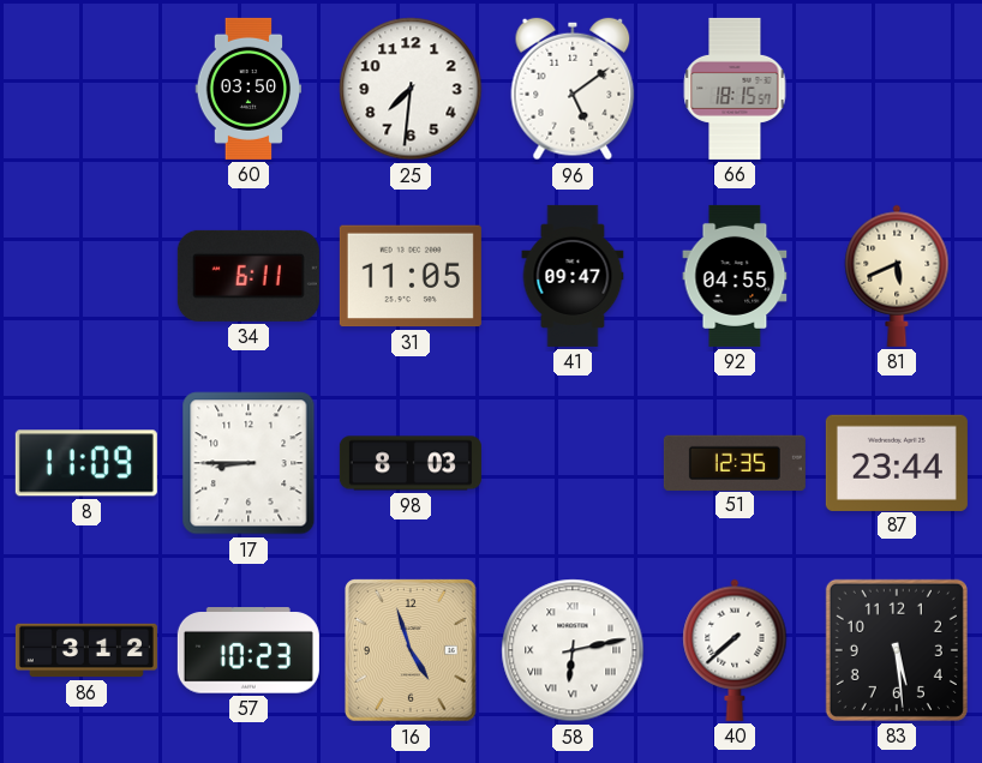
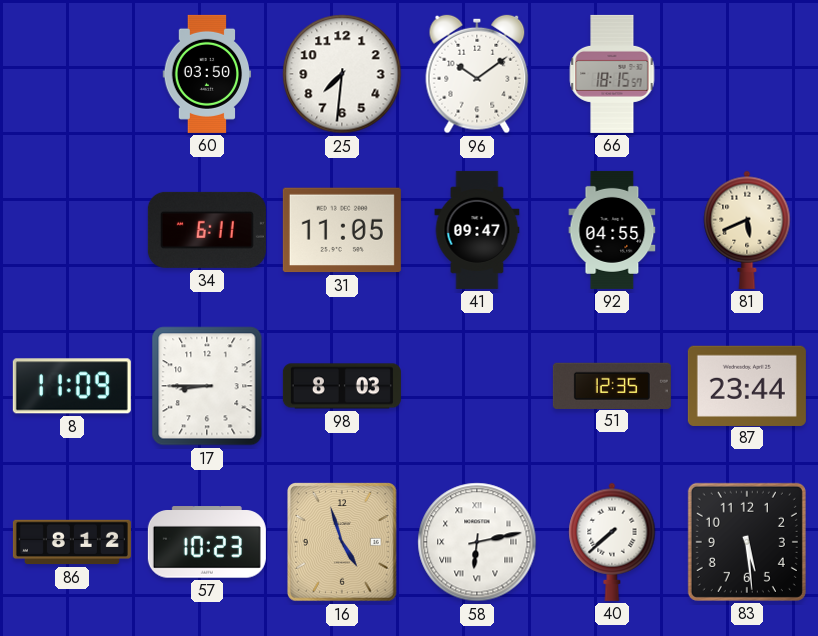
96: 5:09 -> 10:09
86: 3:12 -> 8:12
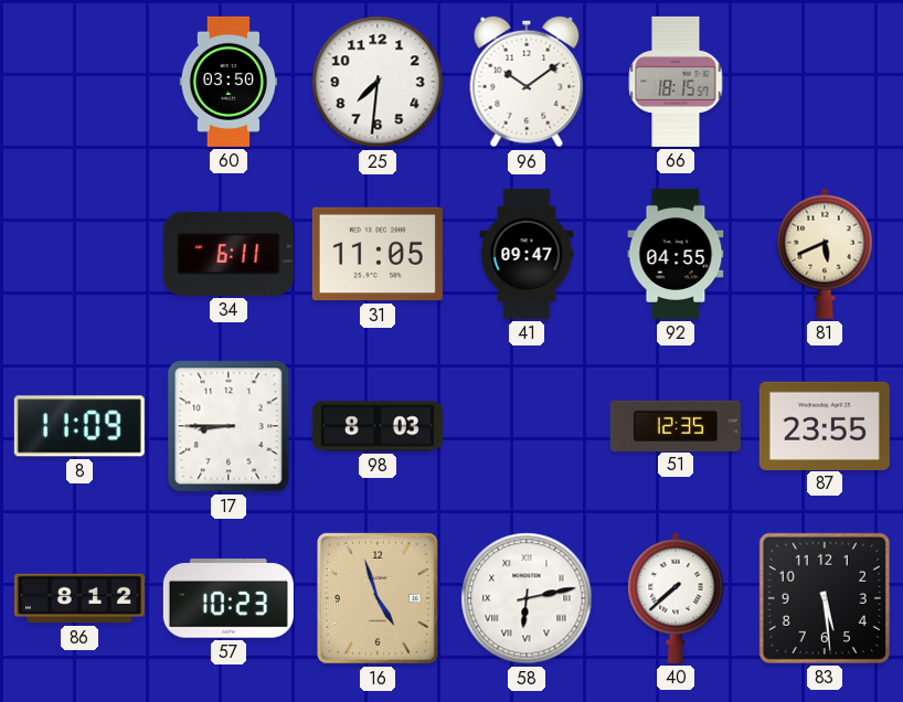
87: 23:44 -> 23:55
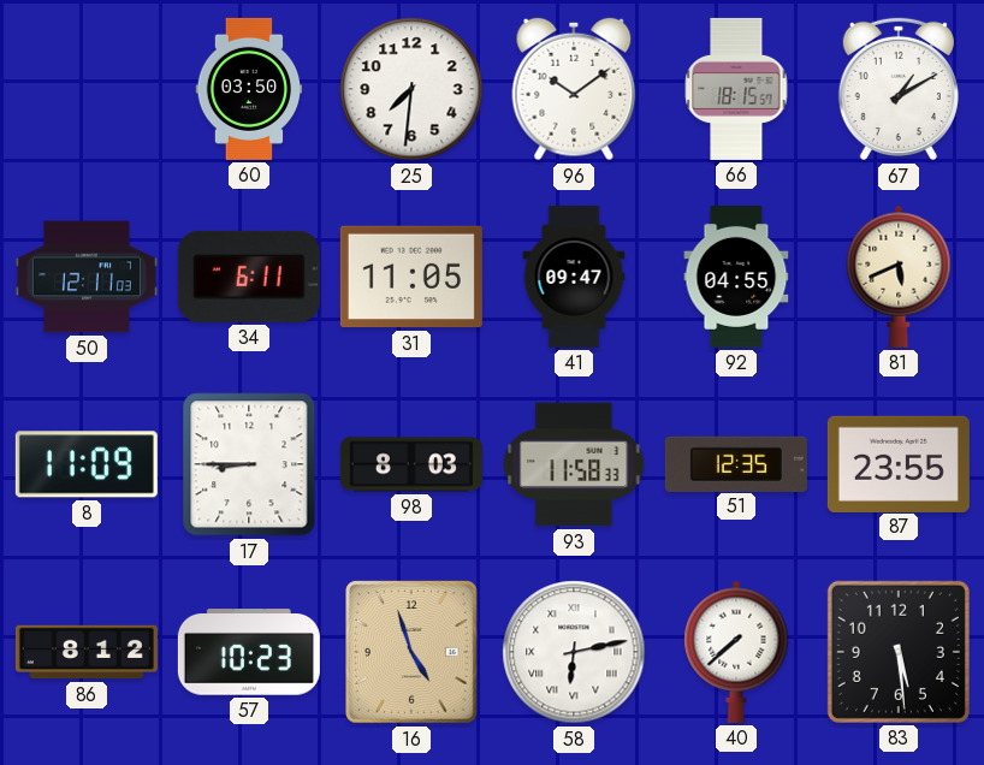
67: none -> 1:10
50: none -> 12:11
93: none -> 11:58
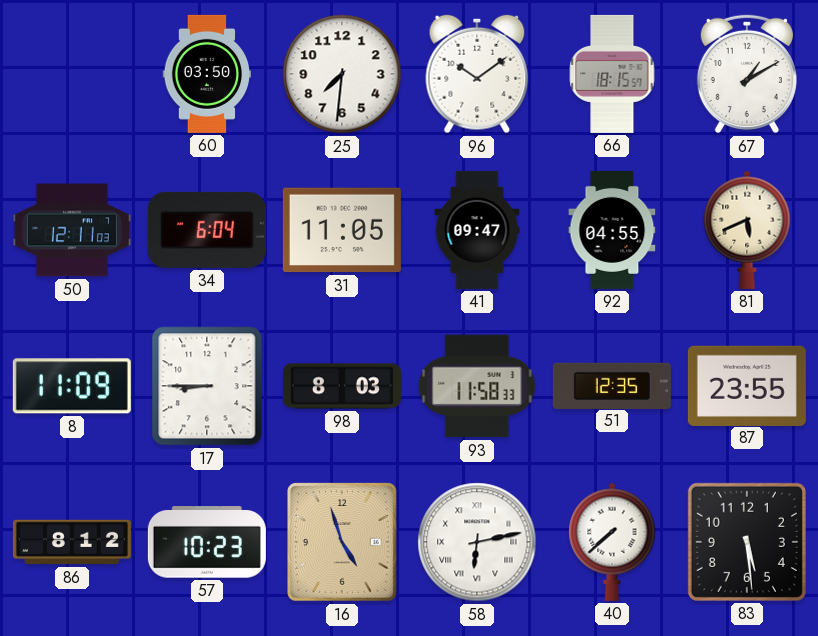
34: 6:11 -> 6:04
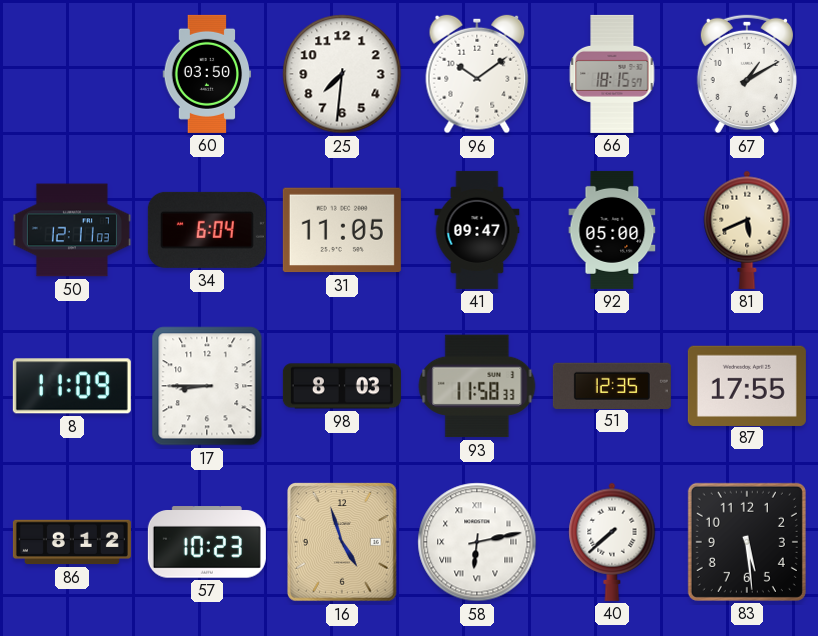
92: 04:55 -> 05:00
87: 23:55 -> 17:55
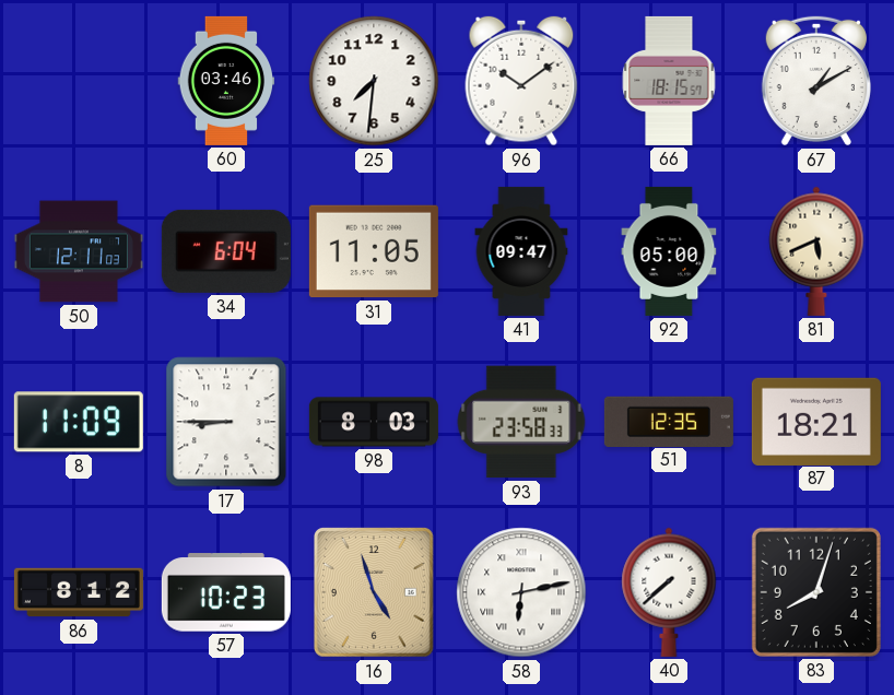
60: 03:50 -> 03:46
93: 11:58 -> 23:58
87: 17:55 -> 18:21
83: 5:29 -> 8:03
